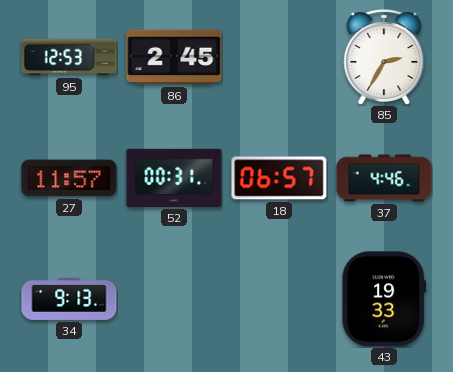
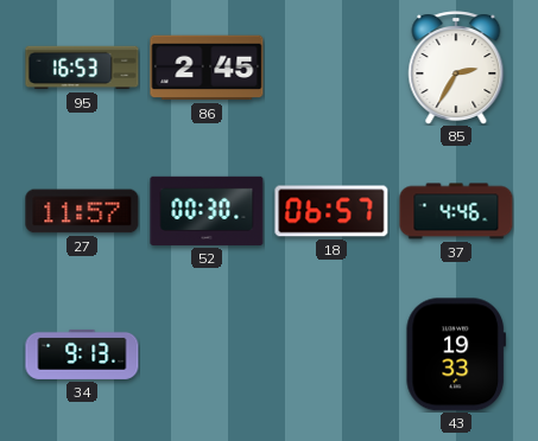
95: 12:53 -> 16:53
52: 00:31 -> 00:30
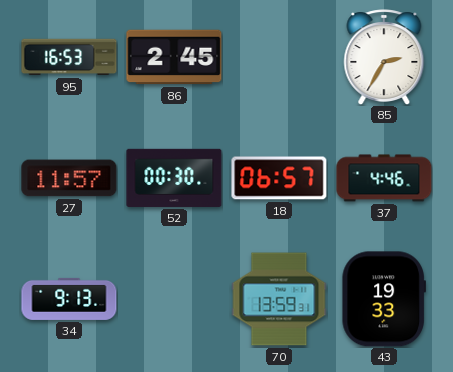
70: none -> 13:59
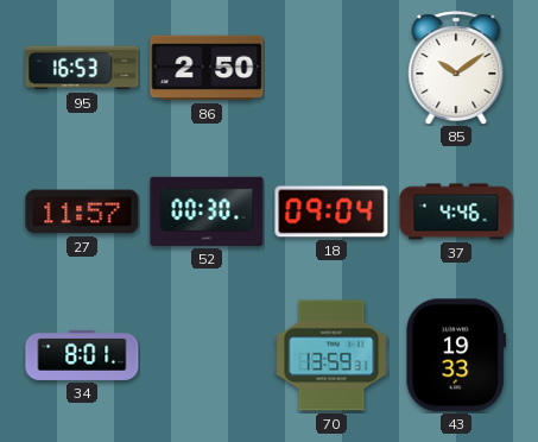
86: 2:45 -> 2:50
85: 2:35 -> 10:09
18: 06:57 -> 09:04
34: 9:13 -> 8:01
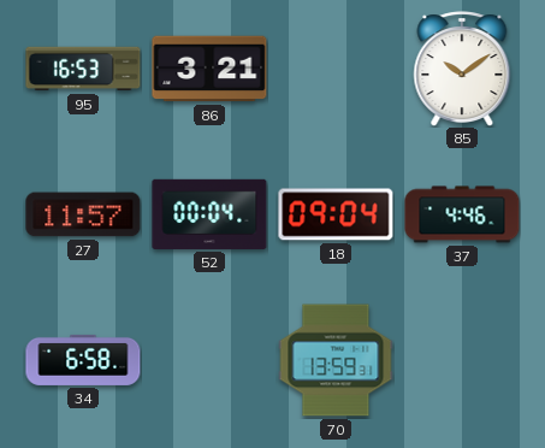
86: 2:50 -> 3:21
52: 00:30 -> 00:04
34: 8:01 -> 6:58
43: 19:33 -> none
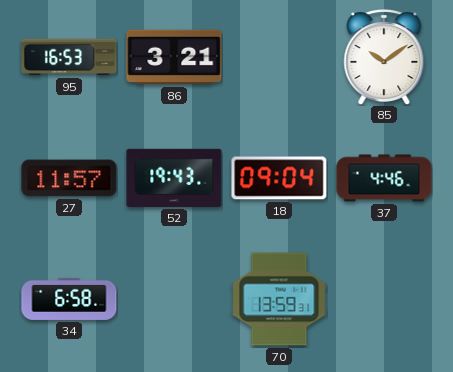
52: 00:04 -> 19:43
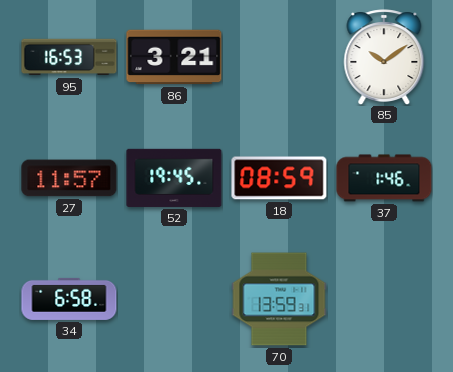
52: 19:43 -> 19:45
18: 09:04 -> 08:59
37: 4:46 -> 1:46
